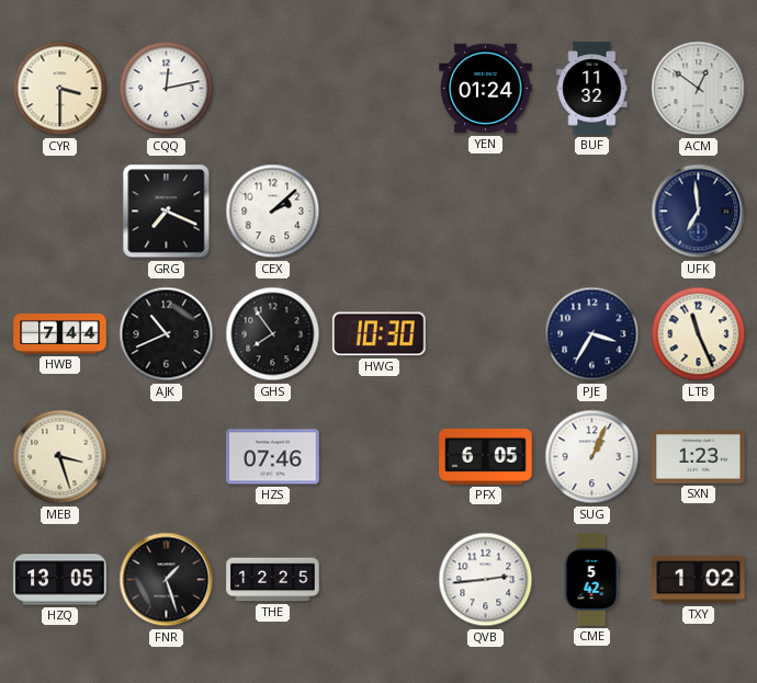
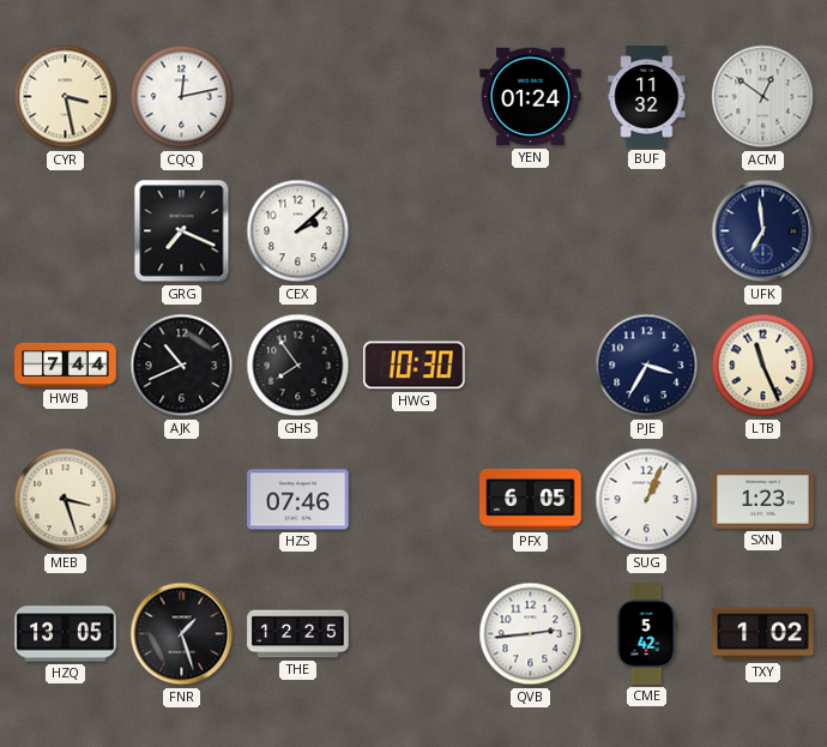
CYR: 3:30 -> 3:28
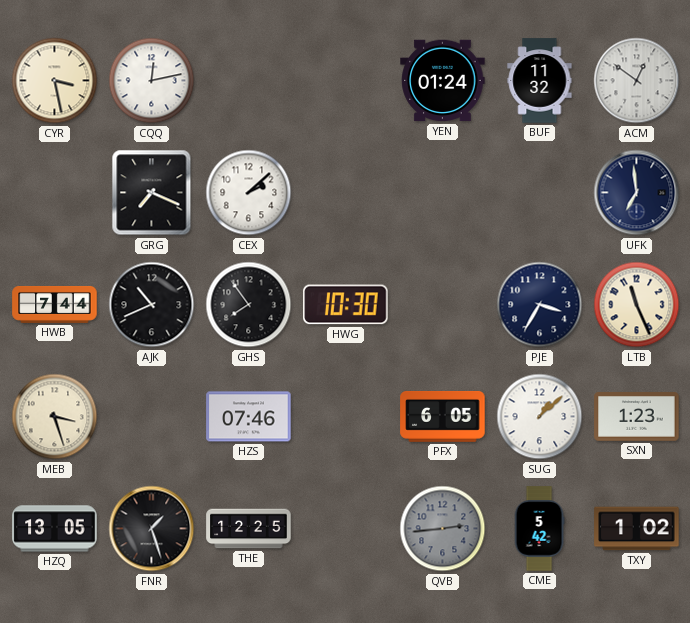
SUG: 1:04 -> 1:08
QVB dial: white -> grey
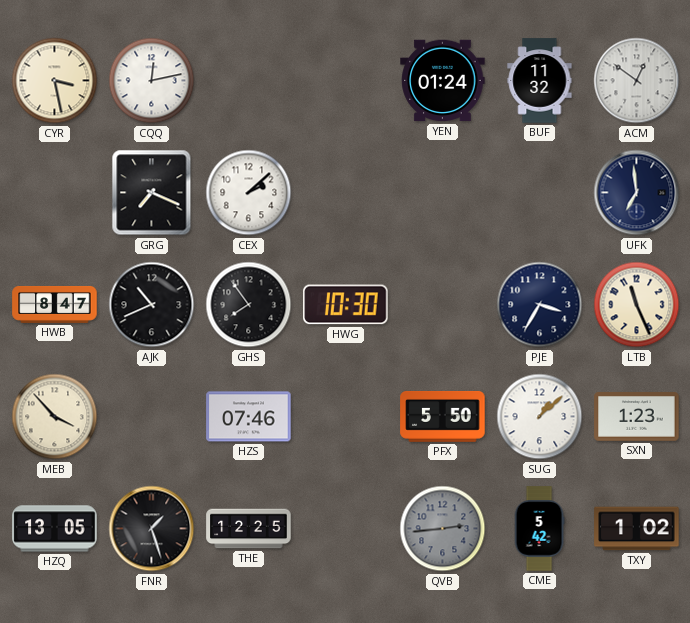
HWB: 7:44 -> 8:47
MEB: 3:27 -> 3:53
PFX: 6:05 -> 5:50
